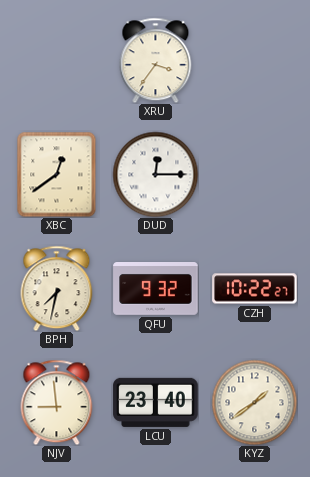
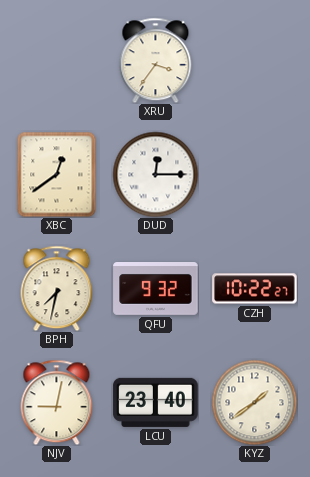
NJV: 8:59 -> 9:02
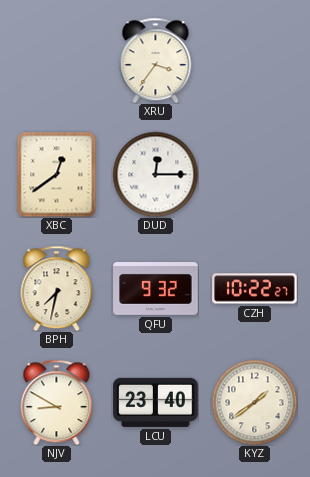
NJV: 9:02 -> 8:50
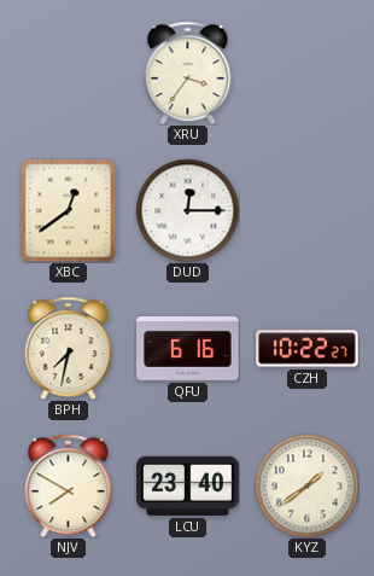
QFU: 9:32 -> 6:16
NJV: 8:50 -> 7:50
